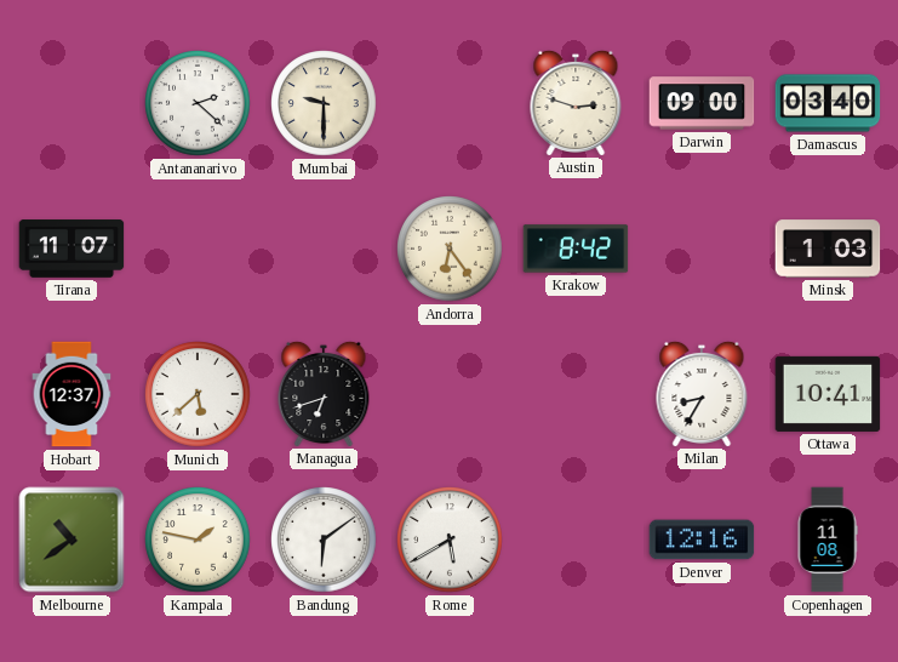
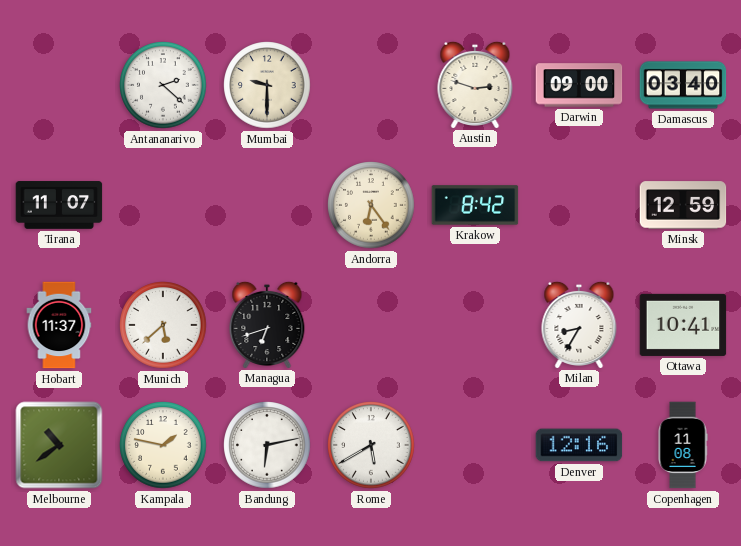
Minsk: 1:03 -> 12:59
Hobart: 12:37 -> 11:37
Bandung: 6:09 -> 6:13
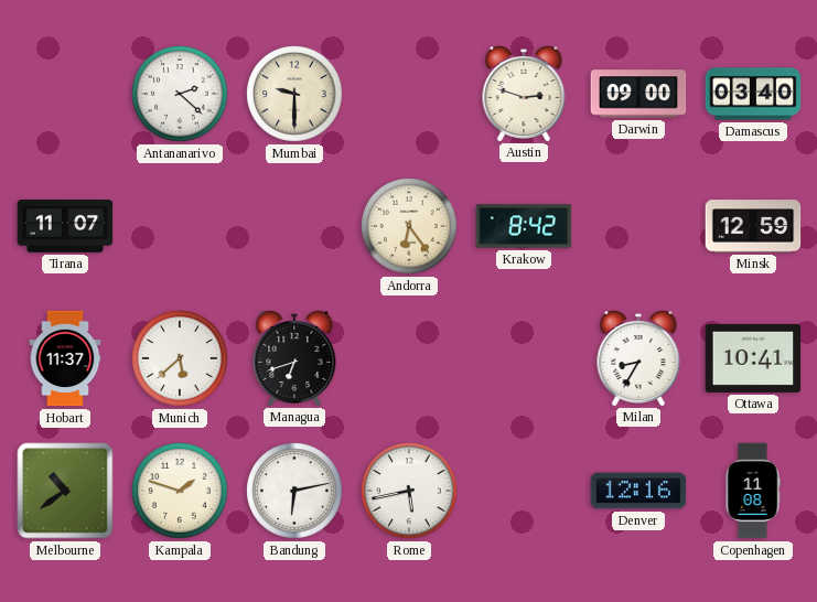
Kampala: 1:47 -> 1:48
Rome: 5:40 -> 5:43
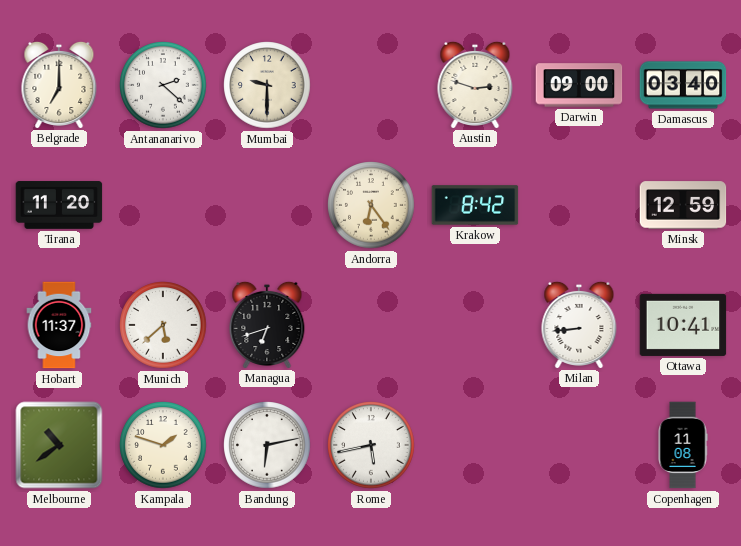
Belgrade: none -> 7:00
Tirana: 11:07 -> 11:20
Milan: 8:35 -> 8:44
Denver: 12:16 -> none
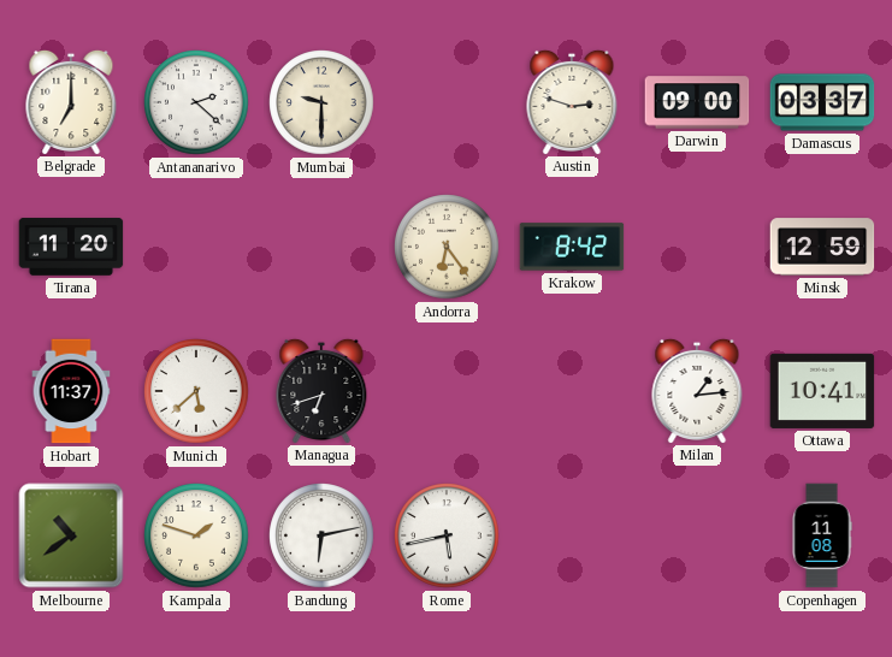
Damascus: 03:40 -> 03:37
Milan: 8:44 -> 1:14
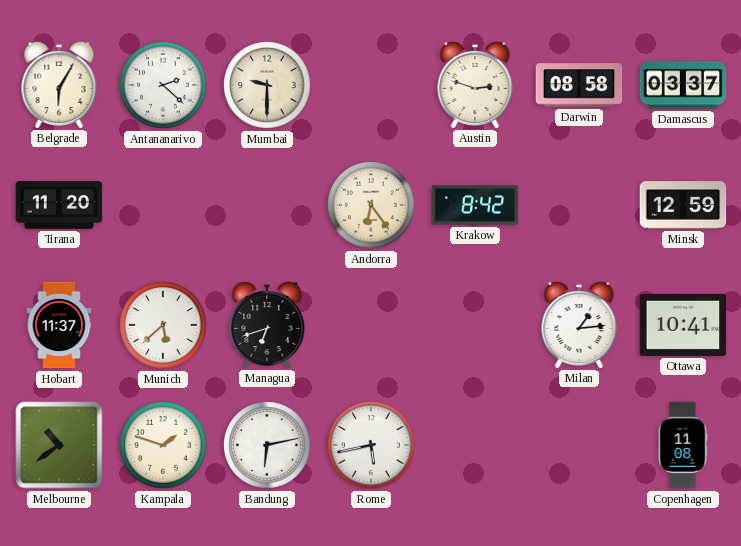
Belgrade: 7:00 -> 6:05
Darwin: 09:00 -> 08:58
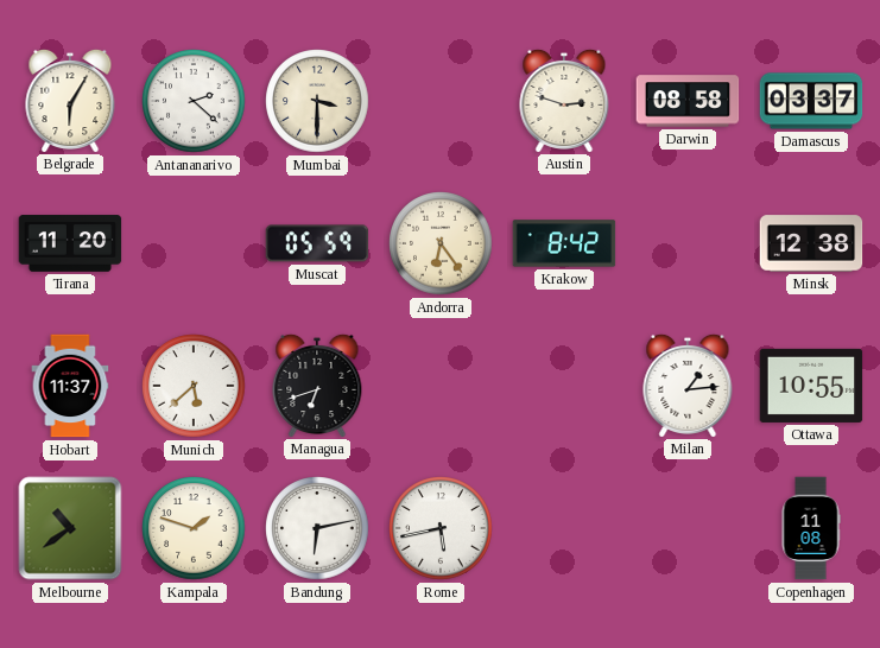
Mumbai: 9:30 -> 3:30
Muscat: none -> 05:59
Minsk: 12:59 -> 12:38
Ottawa: 10:41 -> 10:55
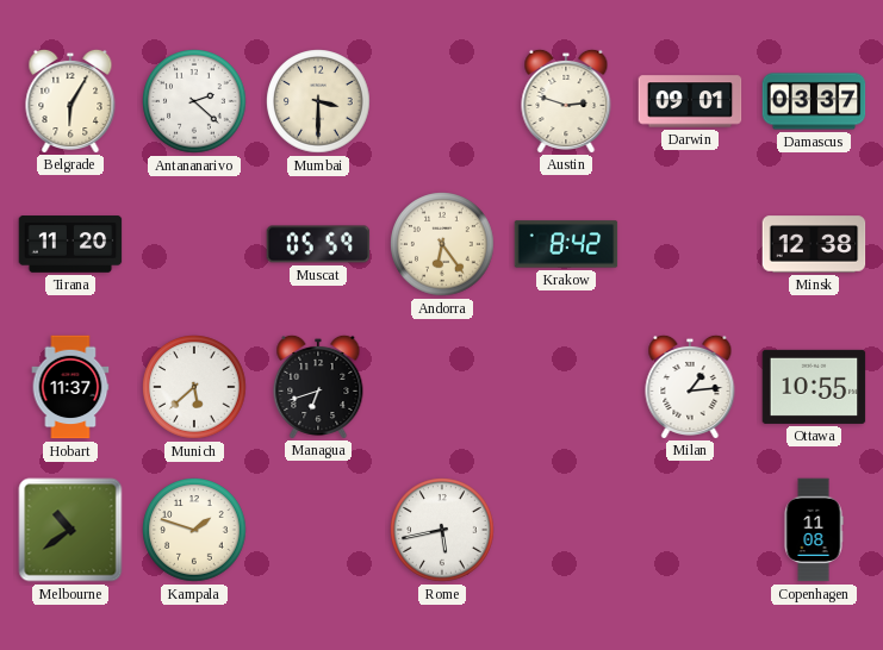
Darwin: 08:58 -> 09:01
Bandung: 6:13 -> none
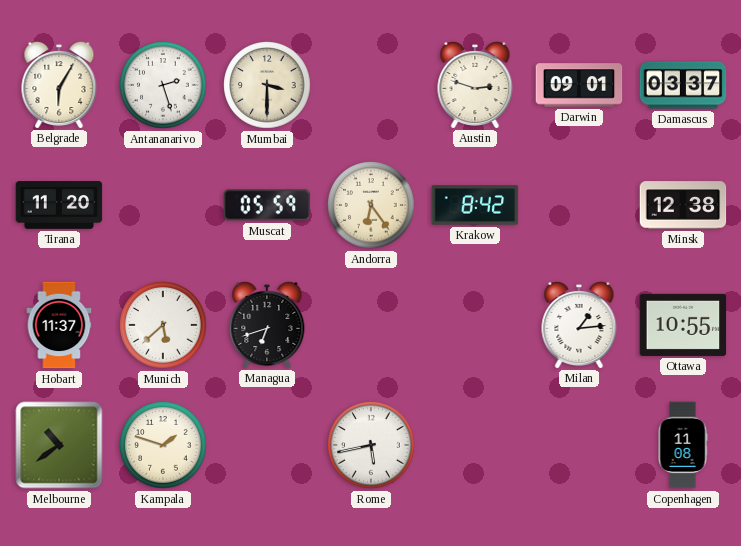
Antananarivo: 2:22 -> 2:27
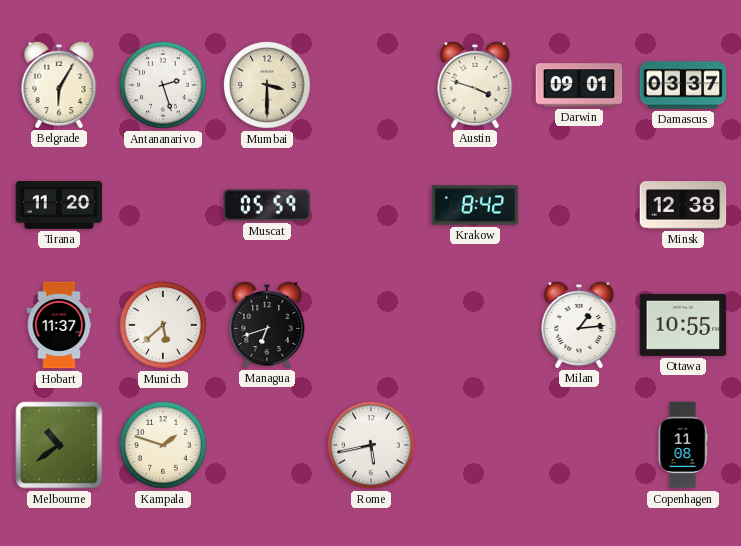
Austin: 2:48 -> 3:48
Andorra: 6:24 -> none
